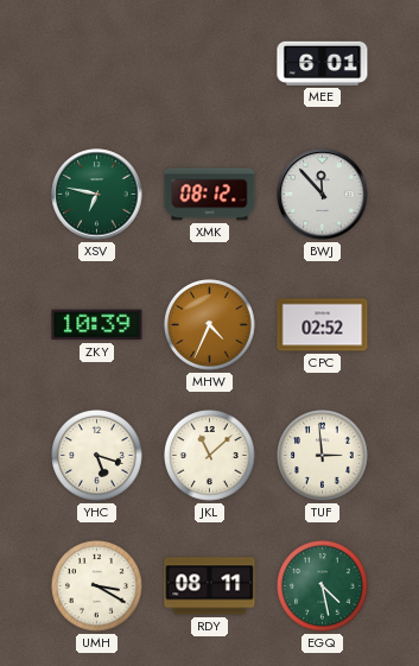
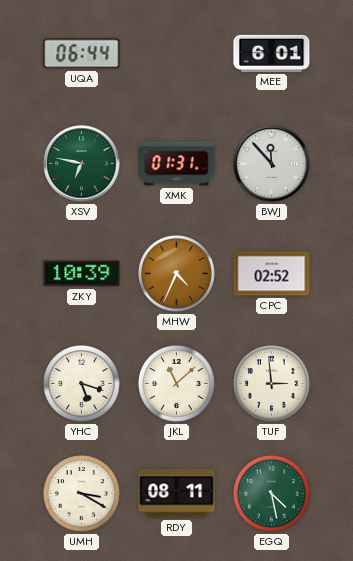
UQA: none -> 06:44
XMK: 08:12 -> 01:31
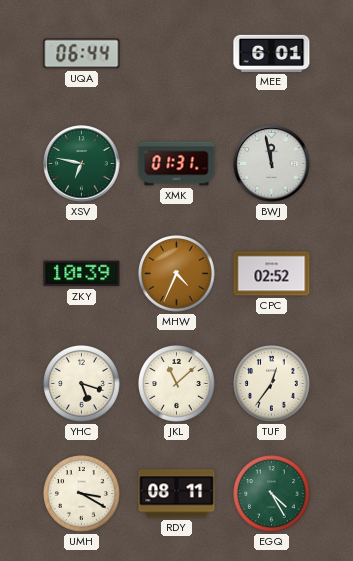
BWJ: 11:53 -> 11:58
TUF: 2:59 -> 12:36
EGQ: 4:28 -> 4:25
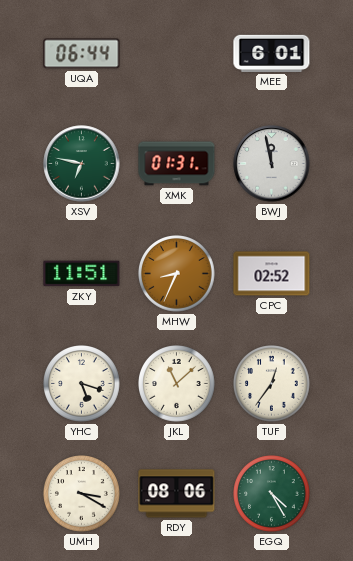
ZKY: 10:39 -> 11:51
MHW: 4:34 -> 8:34
RDY: 08:11 -> 08:06
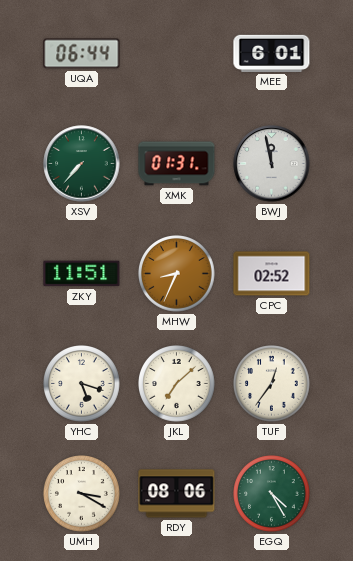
XSV: 6:47 -> 7:37
JKL: 11:08 -> 7:08
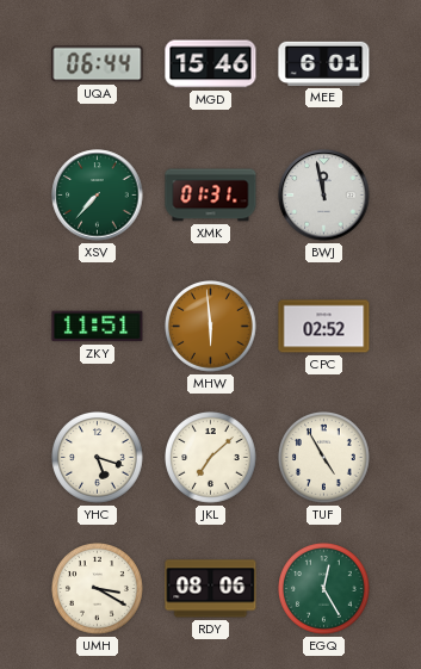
MGD: none -> 15:46
MHW: 8:34 -> 5:59
TUF: 12:36 -> 4:55
EGQ: 4:25 -> 12:25
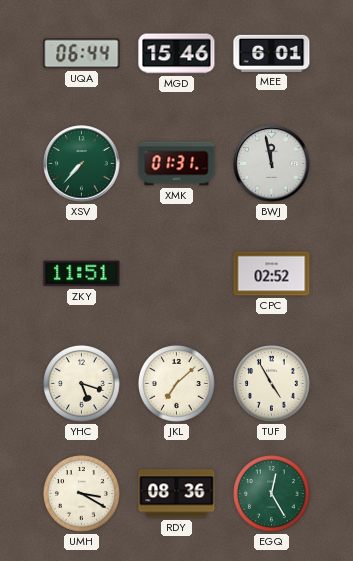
MHW: 5:59 -> none
RDY: 08:06 -> 08:36
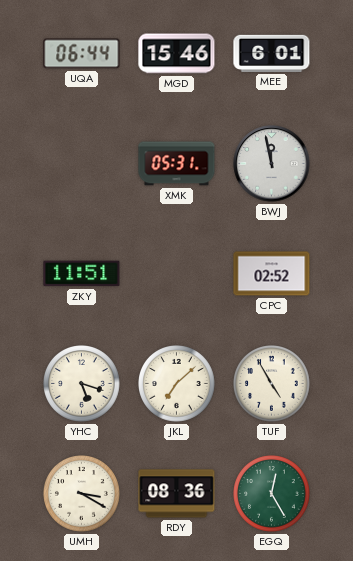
XSV: 7:37 -> none
XMK: 01:31 -> 05:31
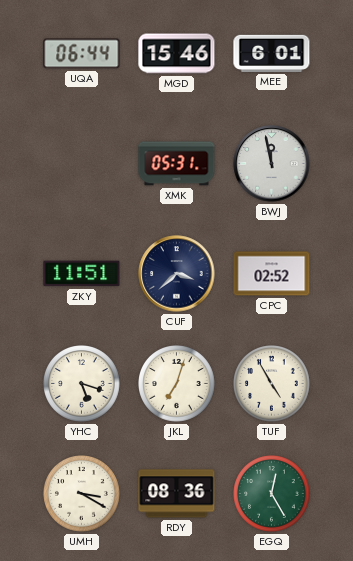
CUF: none -> 3:38
JKL: 7:08 -> 7:03
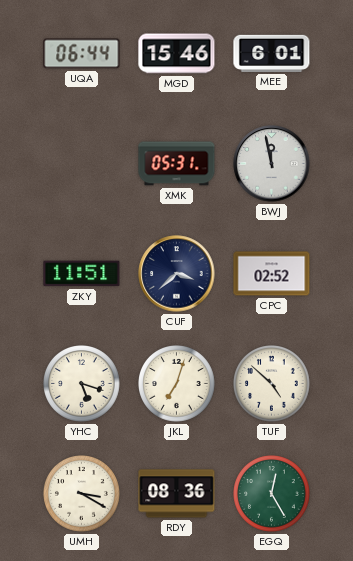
TUF: 4:55 -> 4:52
